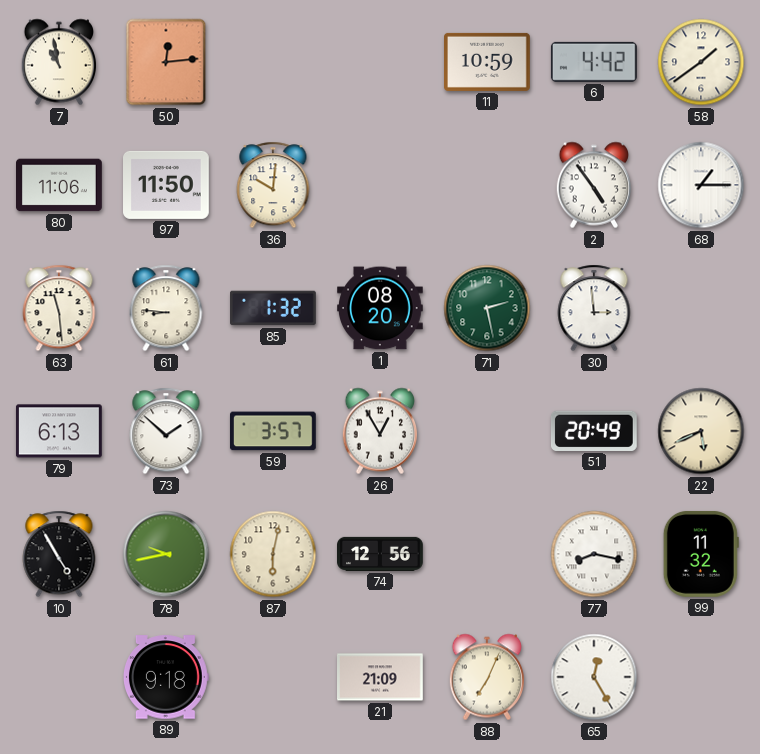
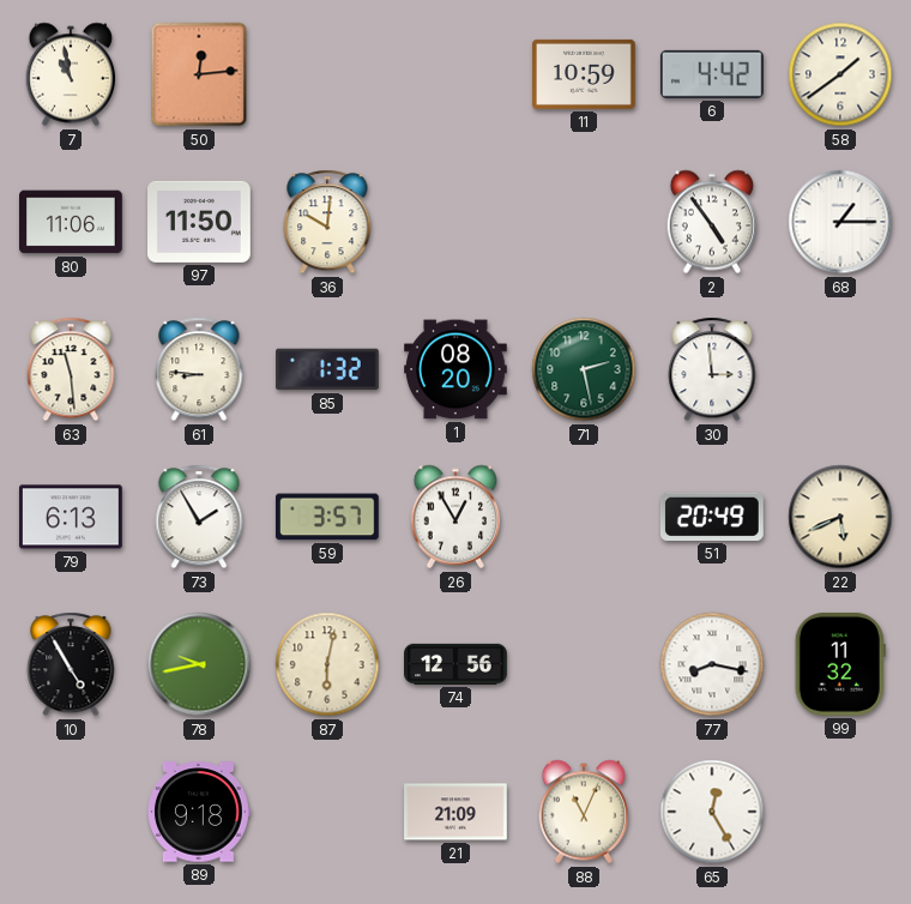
73: 1:52 -> 1:55
88: 7:04 -> 11:04
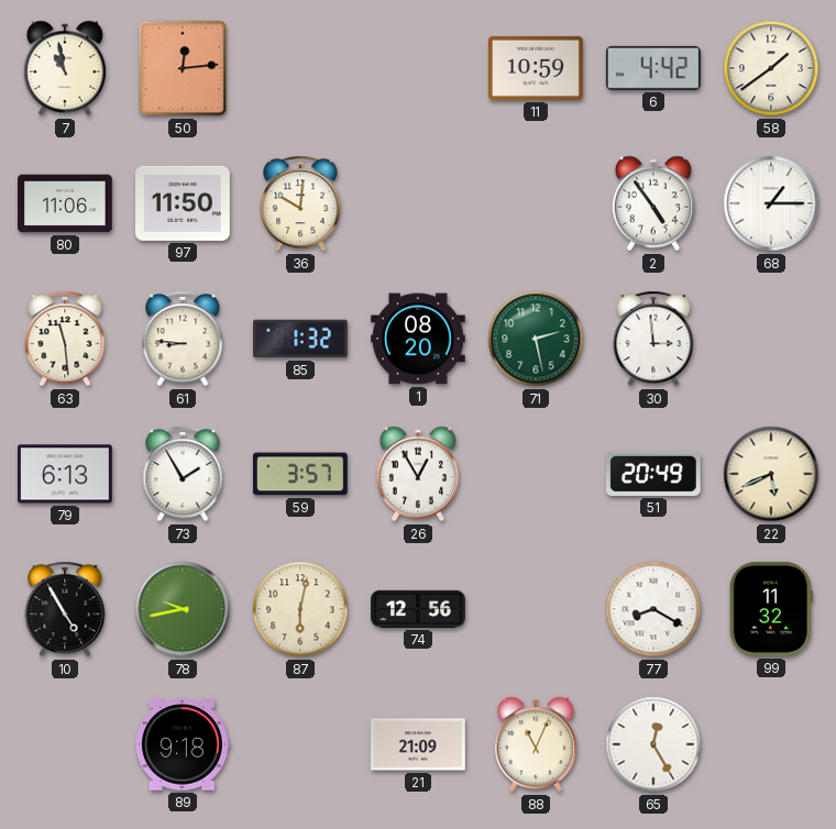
77: 8:17 -> 8:20
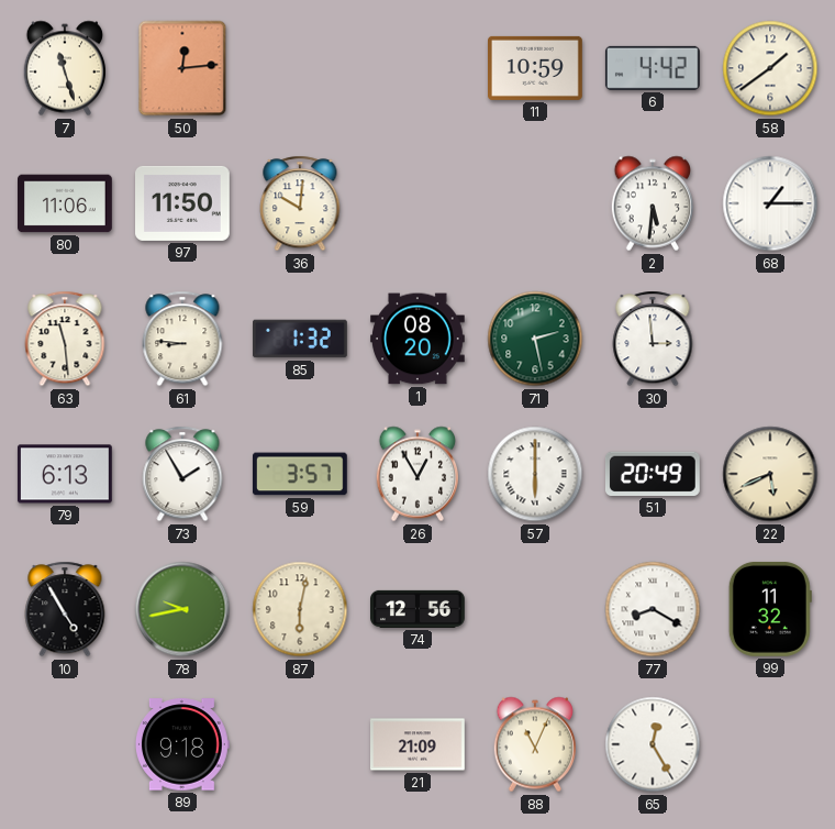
7: 10:58 -> 11:27
2: 4:54 -> 5:31
57: none -> 6:00
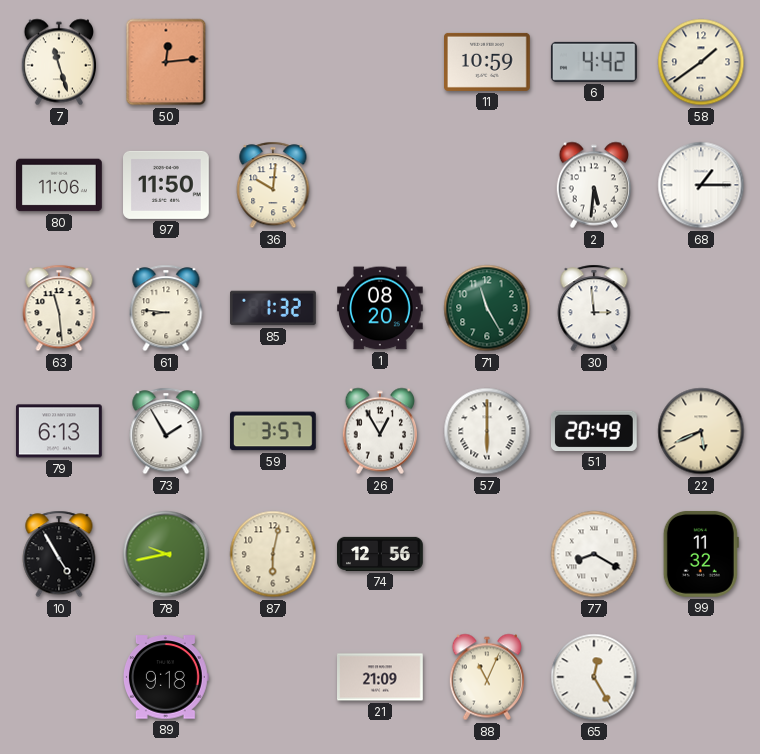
71: 2:28 -> 11:25
